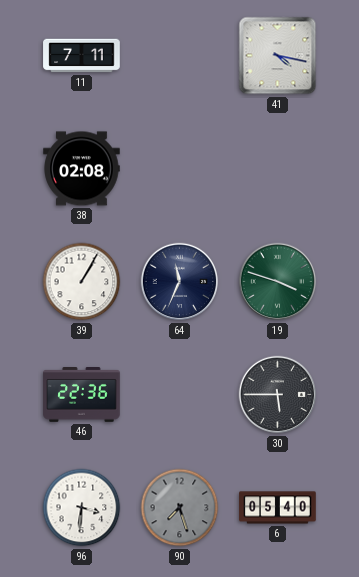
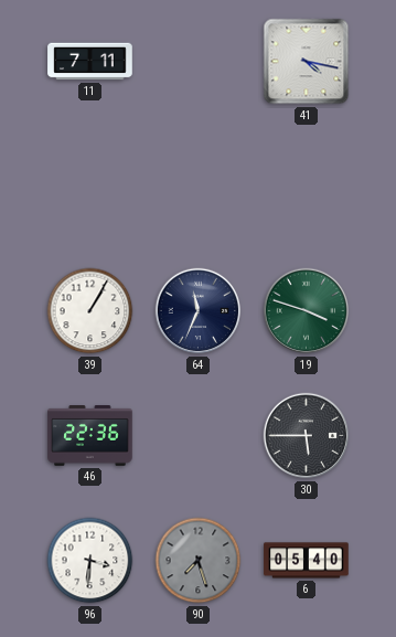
38: 02:08 -> none
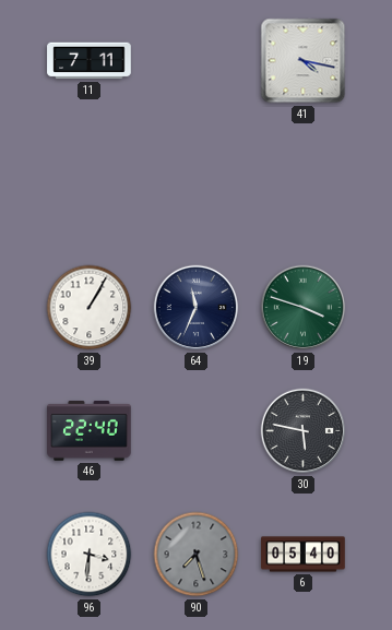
46: 22:36 -> 22:40
30: 5:45 -> 5:47
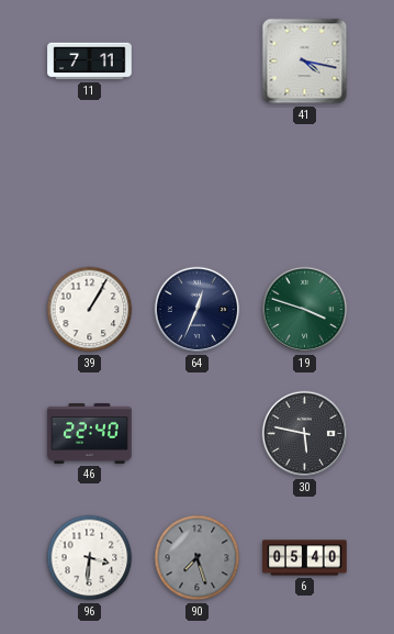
64: 11:34 -> 12:34
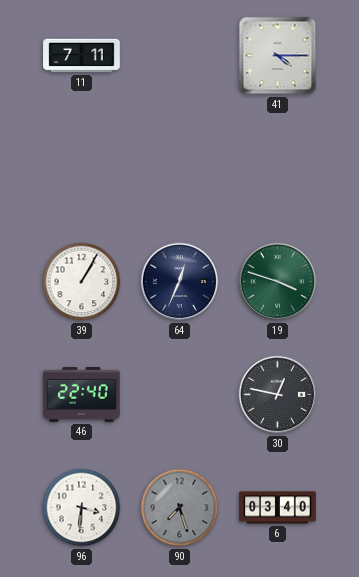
41: 4:17 -> 4:15
30: 5:47 -> 12:47
6: 05:40 -> 03:40
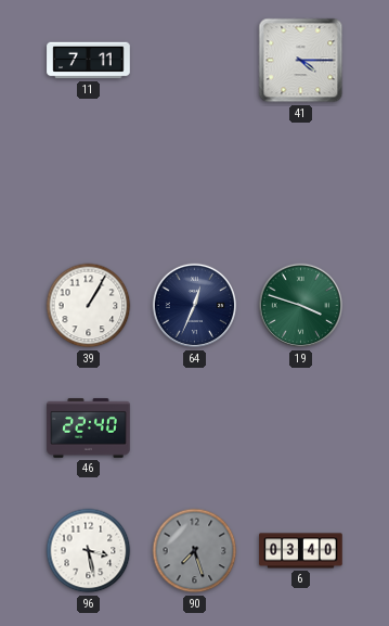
30: 12:47 -> none
96: 3:31 -> 3:28
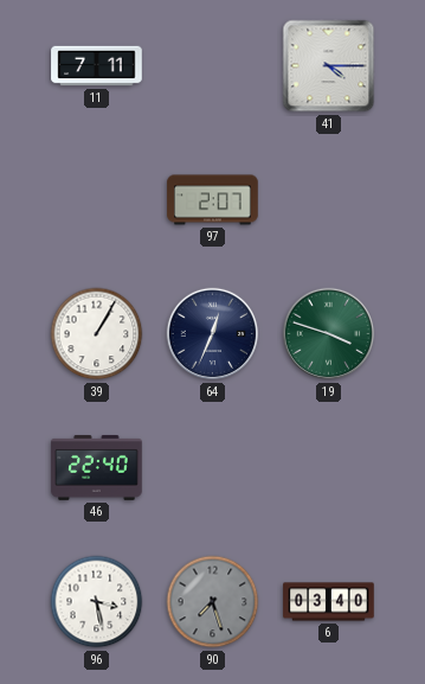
97: none -> 2:07
